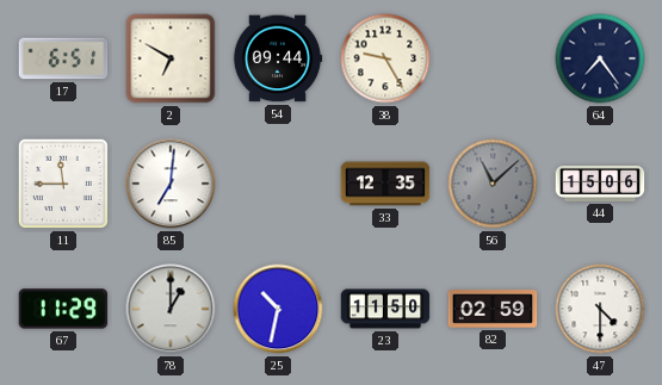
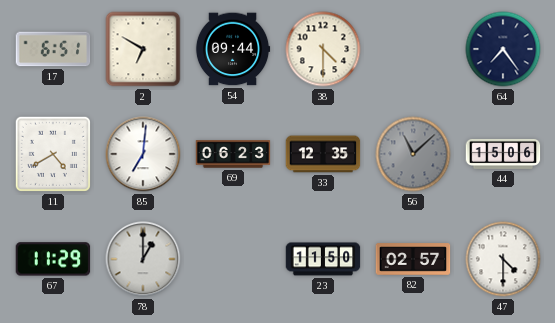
38: 9:25 -> 4:30
11: 11:45 -> 4:40
69: none -> 06:23
25: 10:32 -> none
82: 02:59 -> 02:57
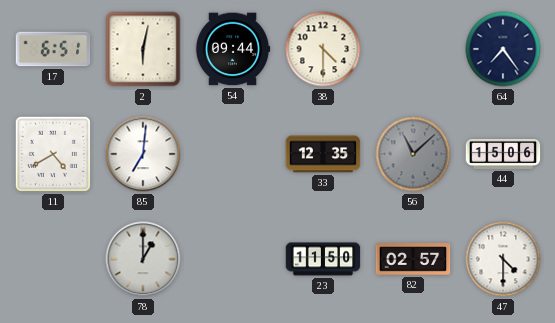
2: 6:50 -> 6:02
69: 06:23 -> none
67: 11:29 -> none
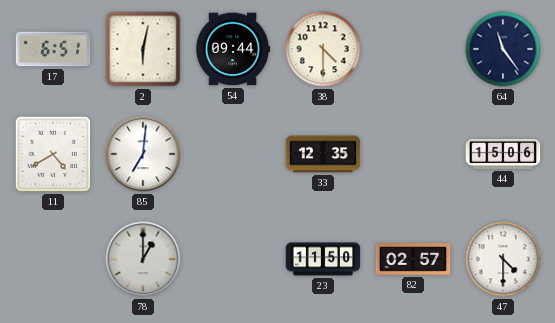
64: 7:24 -> 11:24
56: 11:08 -> none
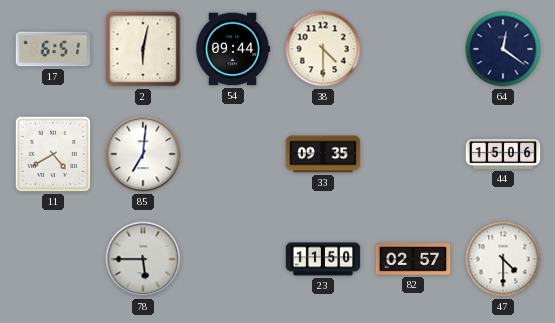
64: 11:24 -> 12:21
33: 12:35 -> 09:35
78: 1:00 -> 5:45
